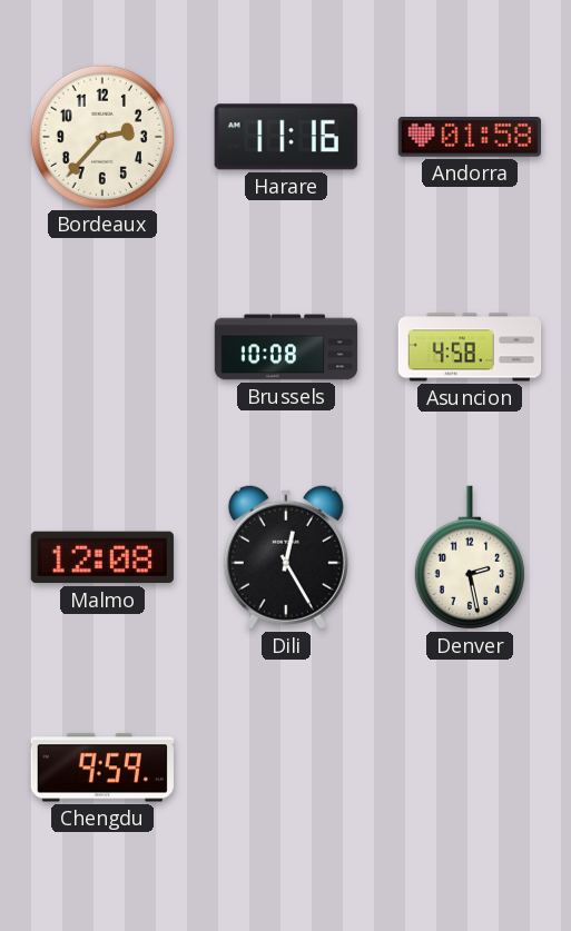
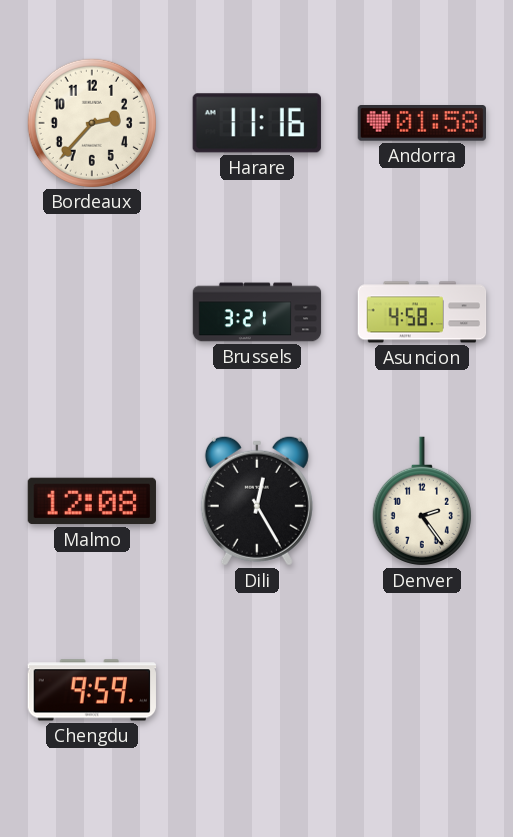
Brussels: 10:08 -> 3:21
Denver: 2:28 -> 2:24
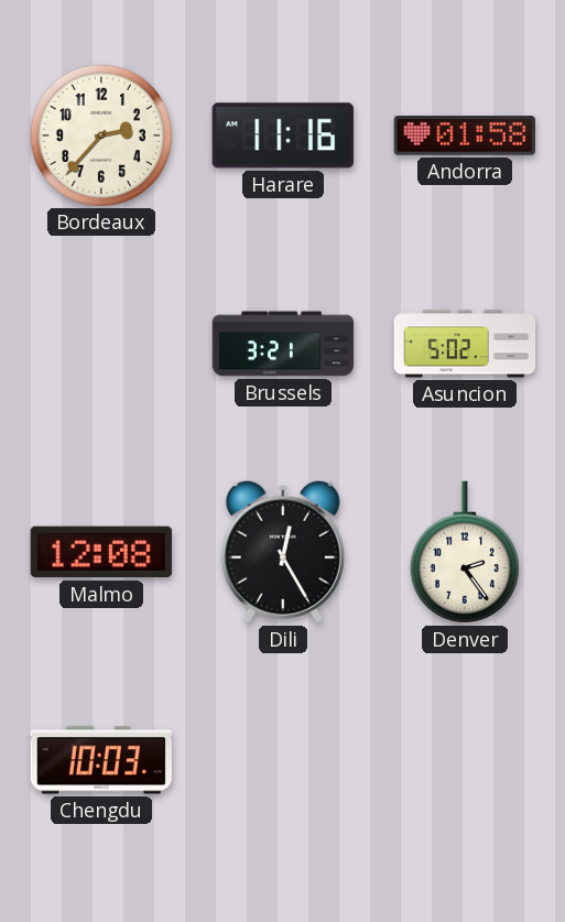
Asuncion: 4:58 -> 5:02
Chengdu: 9:59 -> 10:03
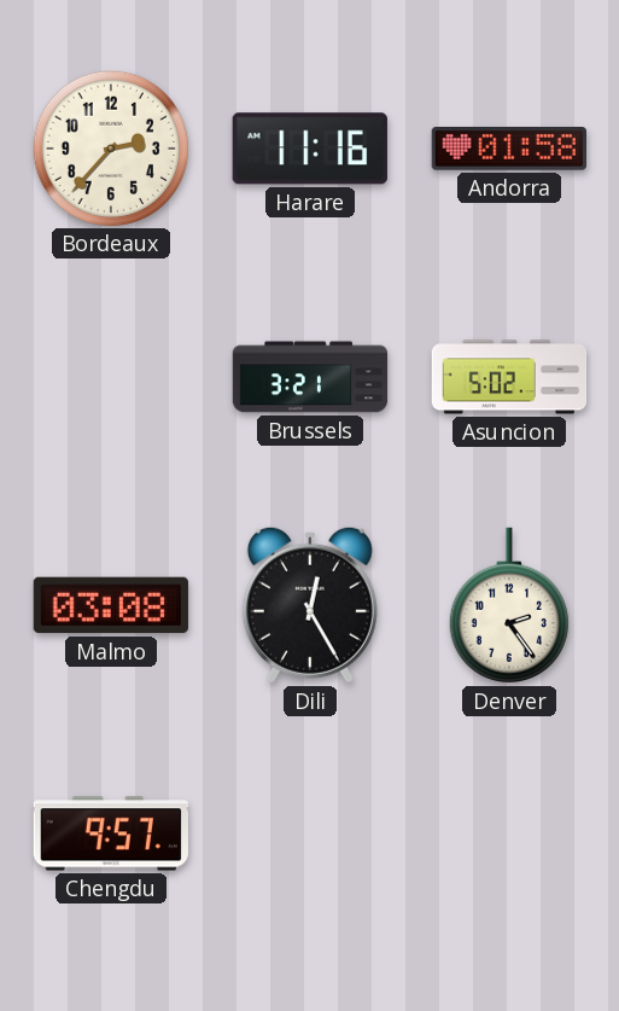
Malmo: 12:08 -> 03:08
Chengdu: 10:03 -> 9:57
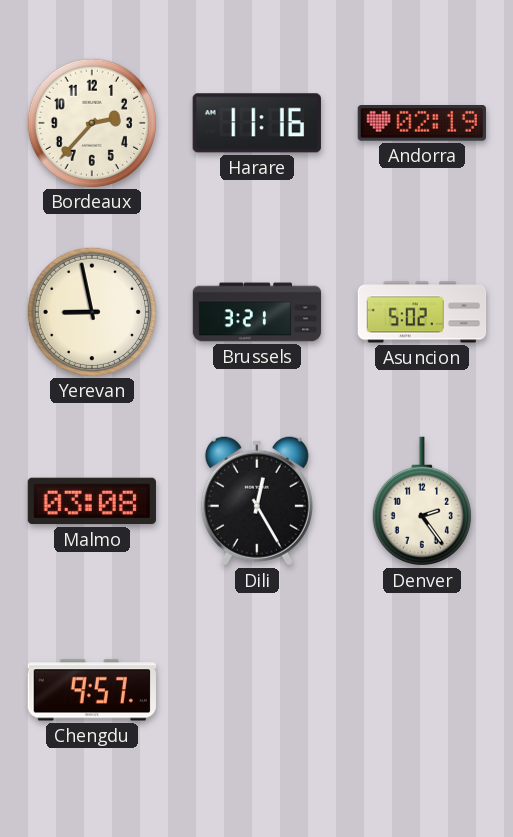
Andorra: 01:58 -> 02:19
Yerevan: none -> 8:58
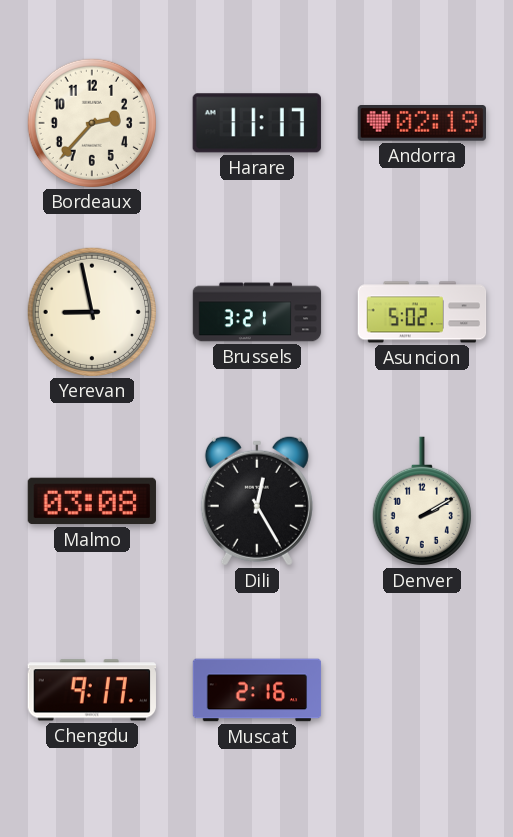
Harare: 11:16 -> 11:17
Denver: 2:24 -> 2:10
Chengdu: 9:57 -> 9:17
Muscat: none -> 2:16
